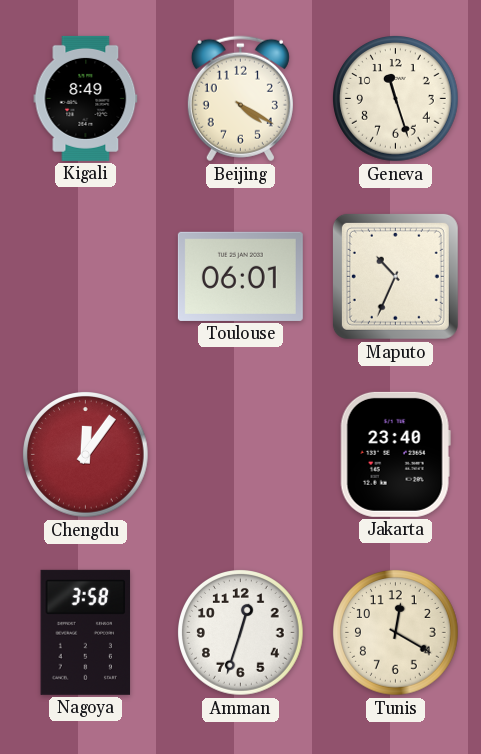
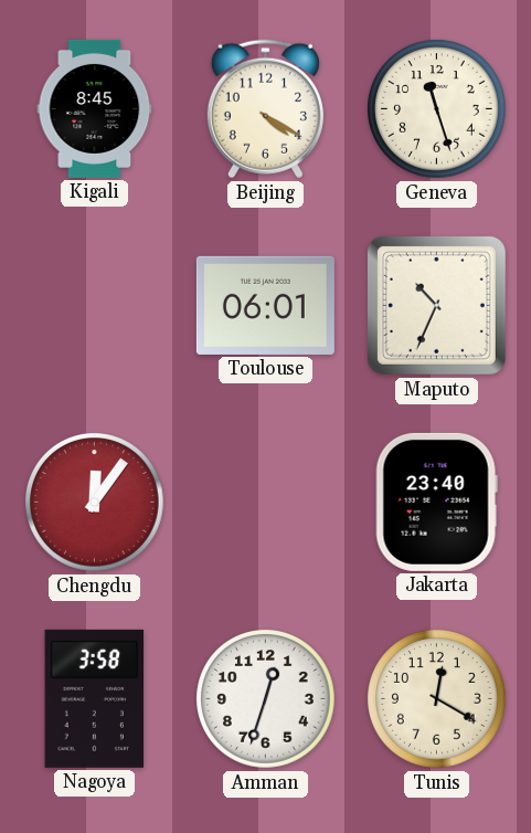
Kigali: 8:49 -> 8:45
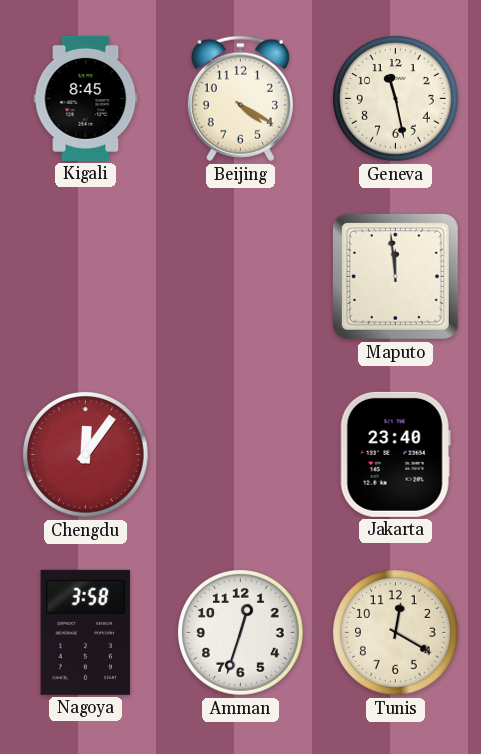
Geneva: 11:27 -> 11:28
Toulouse: 06:01 -> none
Maputo: 10:34 -> 11:59
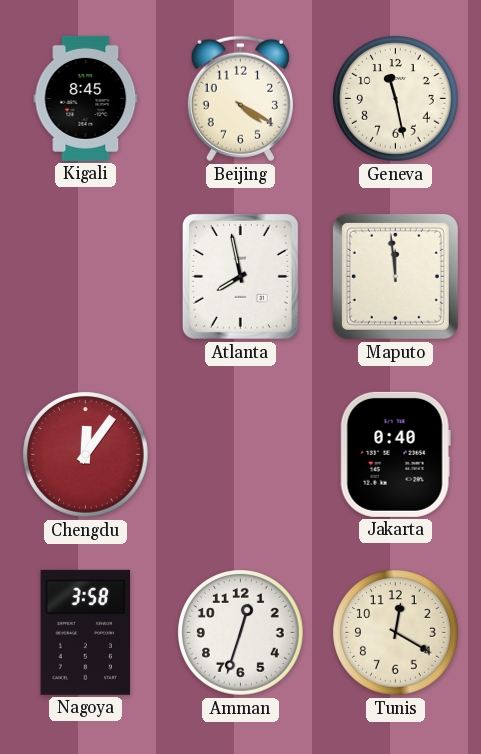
Atlanta: none -> 7:58
Jakarta: 23:40 -> 0:40
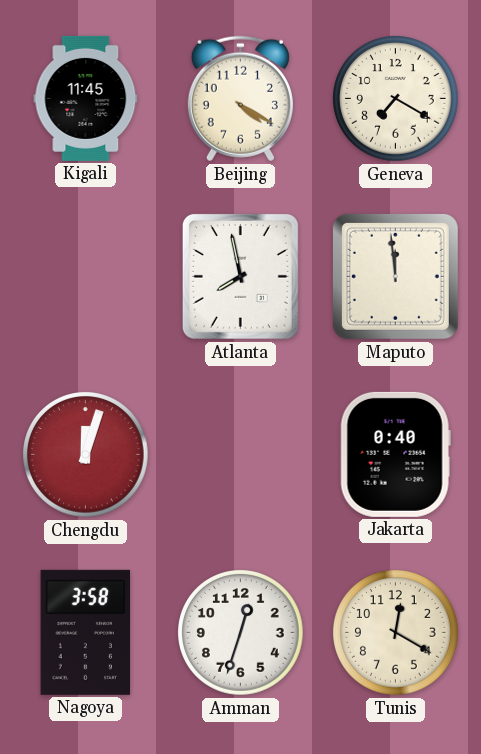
Kigali: 8:45 -> 11:45
Geneva: 11:28 -> 7:20
Chengdu: 12:06 -> 12:03
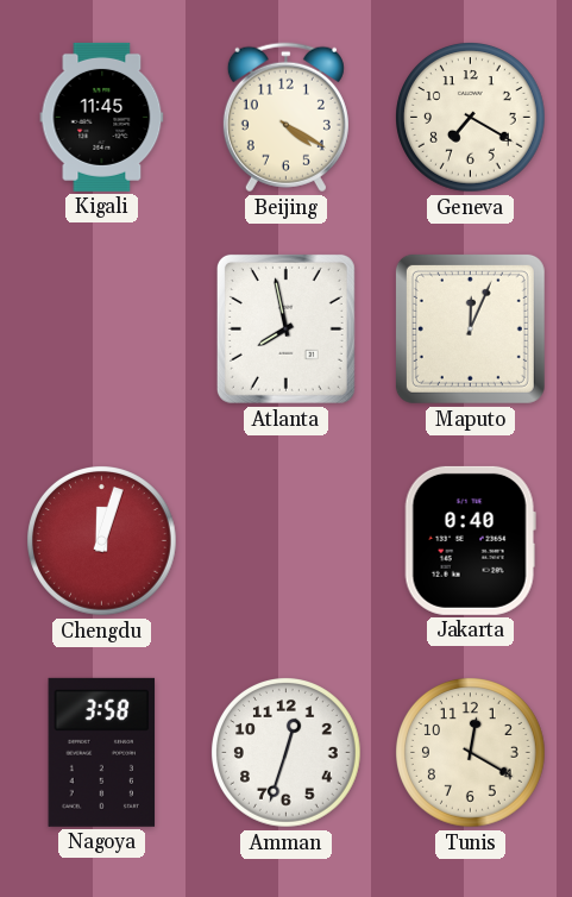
Maputo: 11:59 -> 12:04
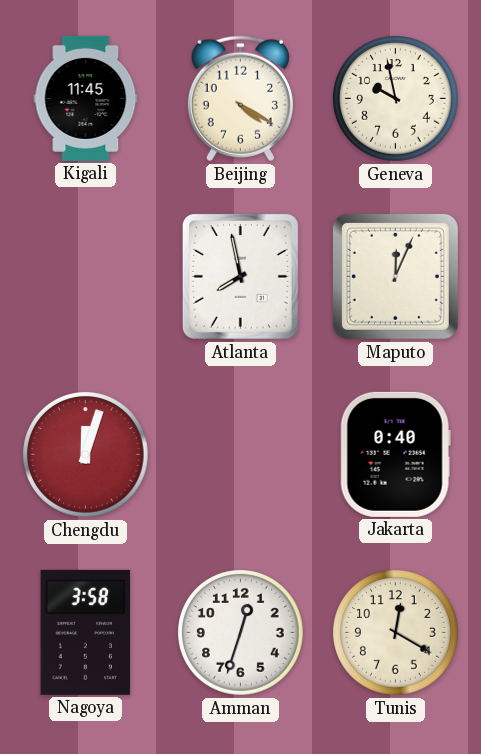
Geneva: 7:20 -> 9:58
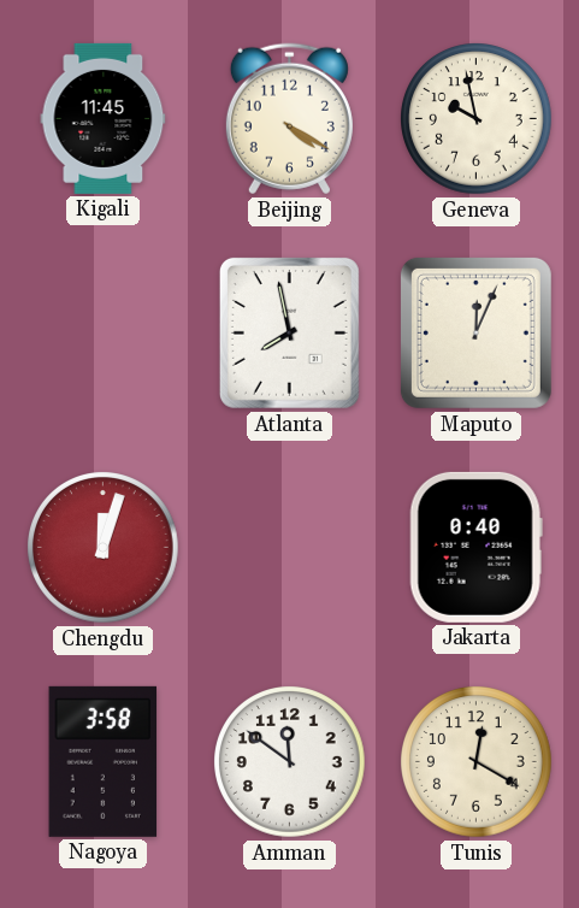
Amman: 12:33 -> 11:51
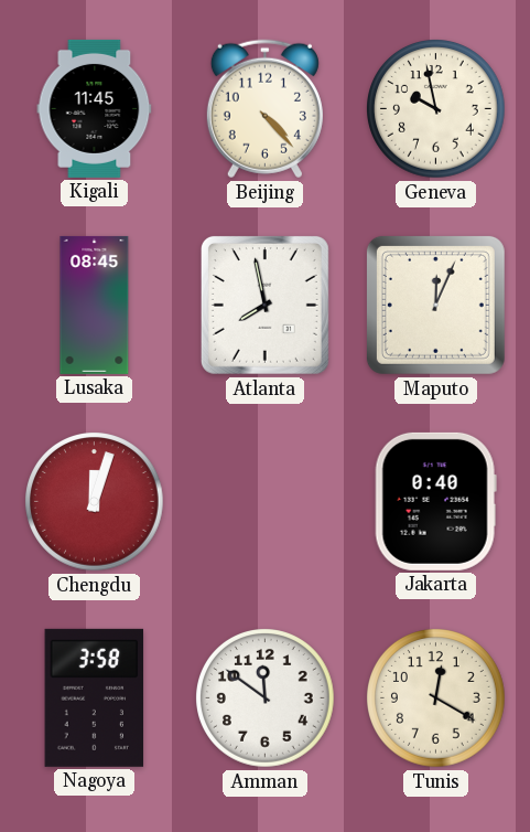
Beijing: 4:20 -> 4:23
Lusaka: none -> 08:45
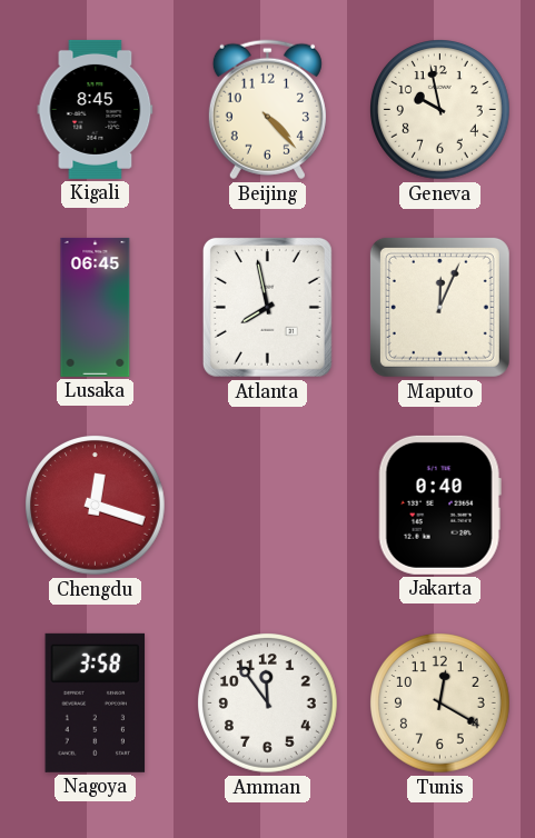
Kigali: 11:45 -> 8:45
Lusaka: 08:45 -> 06:45
Chengdu: 12:03 -> 12:18
Amman: 11:51 -> 11:54
